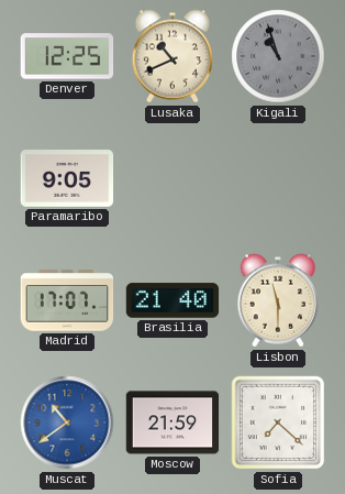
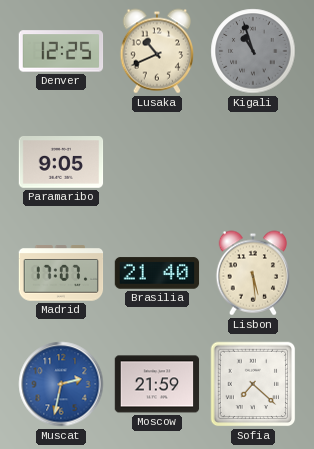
Lisbon: 11:30 -> 5:29
Muscat: 10:39 -> 2:32
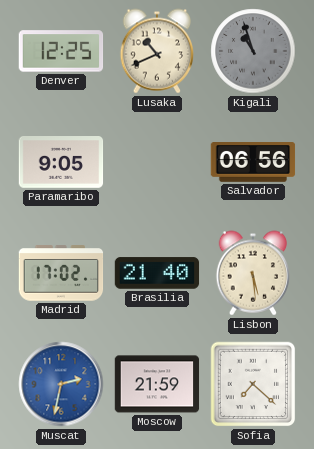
Salvador: none -> 06:56
Madrid: 17:07 -> 17:02
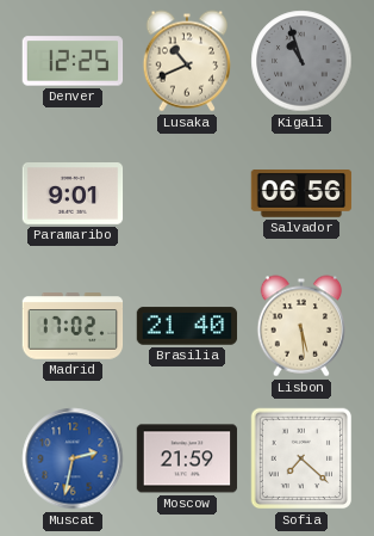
Paramaribo: 9:05 -> 9:01
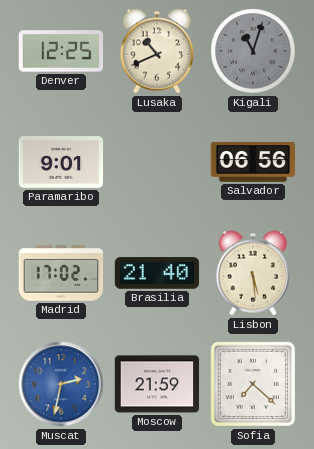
Kigali: 10:57 -> 11:03
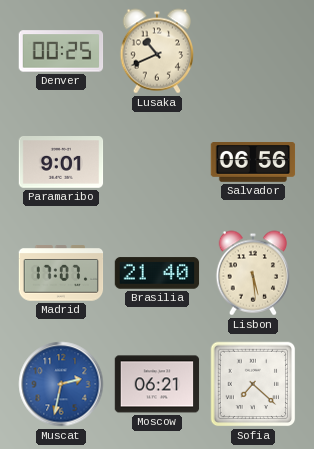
Denver: 12:25 -> 00:25
Kigali: 11:03 -> none
Madrid: 17:02 -> 17:07
Moscow: 21:59 -> 06:21
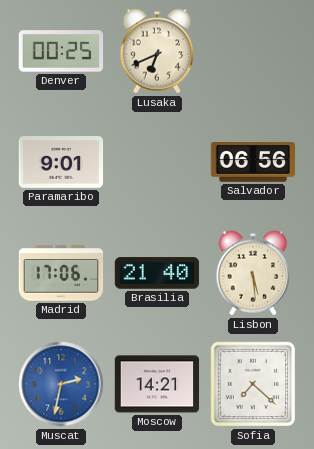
Lusaka: 10:41 -> 6:41
Madrid: 17:07 -> 17:06
Moscow: 06:21 -> 14:21
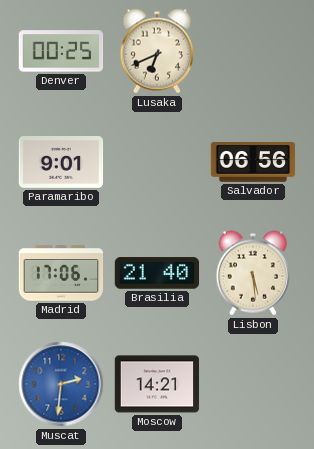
Muscat: 2:32 -> 2:31
Sofia: 7:22 -> none
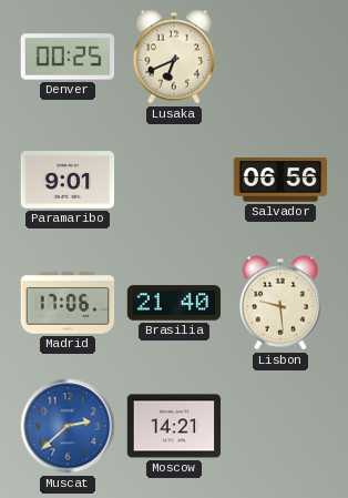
Lisbon: 5:29 -> 9:29
Muscat: 2:31 -> 2:38
